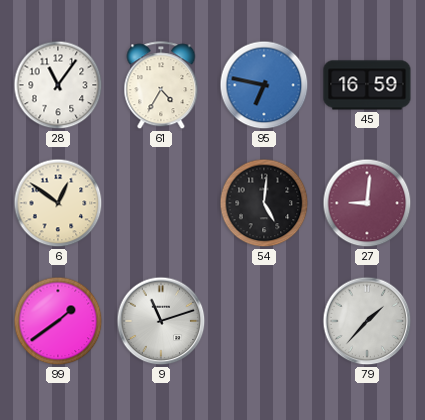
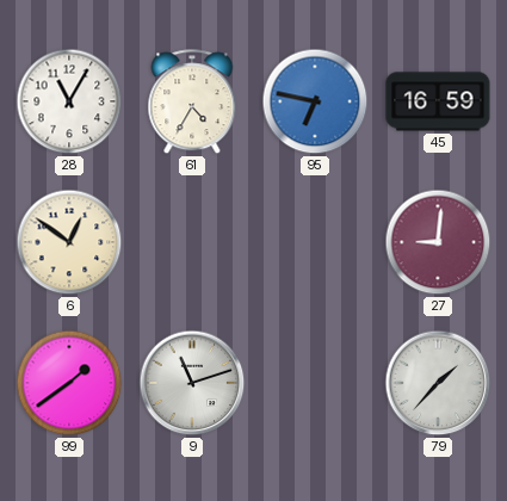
28: 11:06 -> 11:05
54: 5:01 -> none
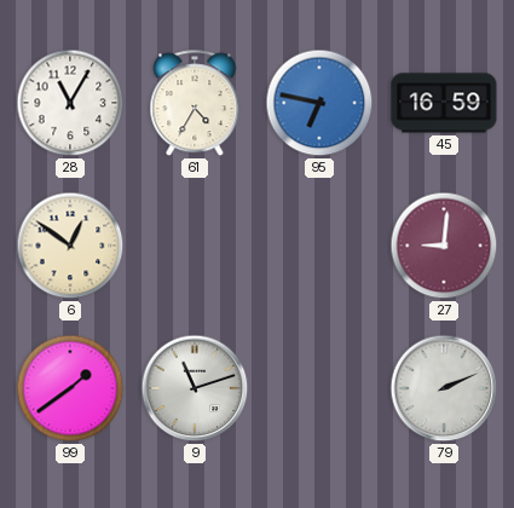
79: 1:37 -> 2:11
